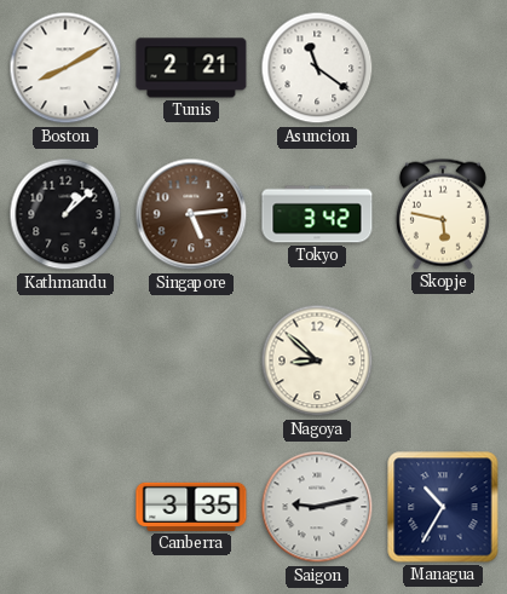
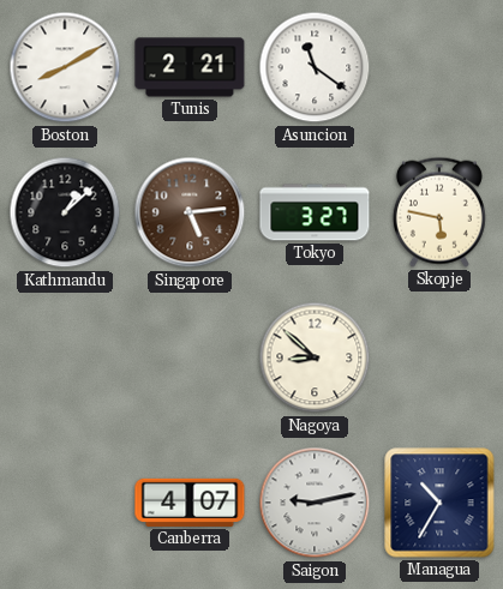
Tokyo: 3:42 -> 3:27
Canberra: 3:35 -> 4:07
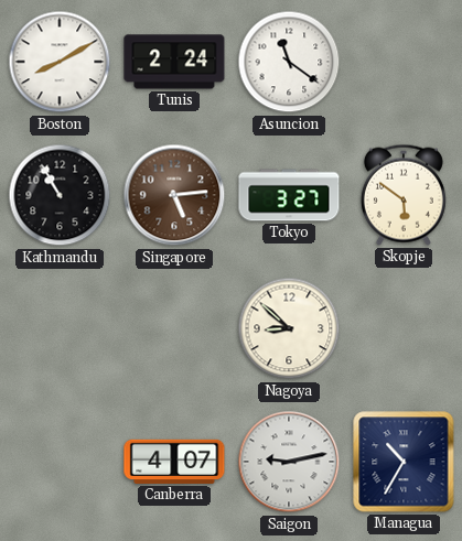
Tunis: 2:21 -> 2:24
Kathmandu: 1:08 -> 10:55
Skopje: 5:47 -> 5:51
